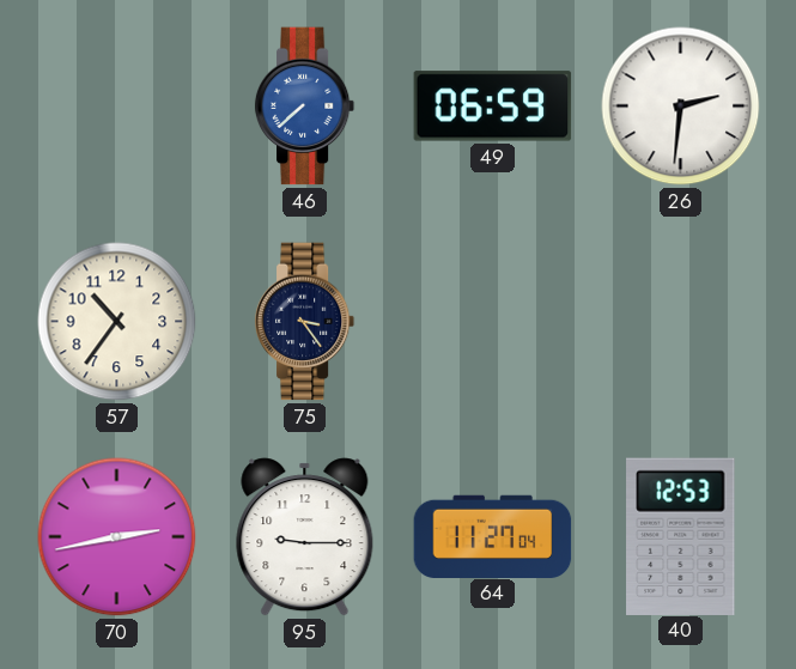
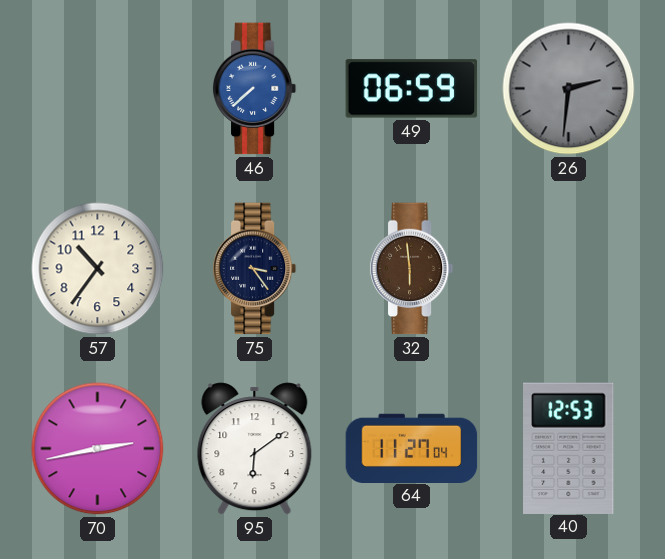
26 dial: white -> grey
32: none -> 5:59
95: 9:15 -> 6:09
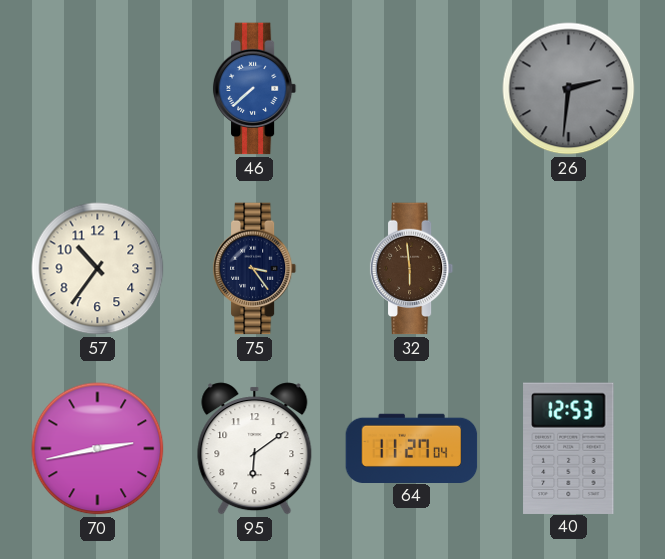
49: 06:59 -> none
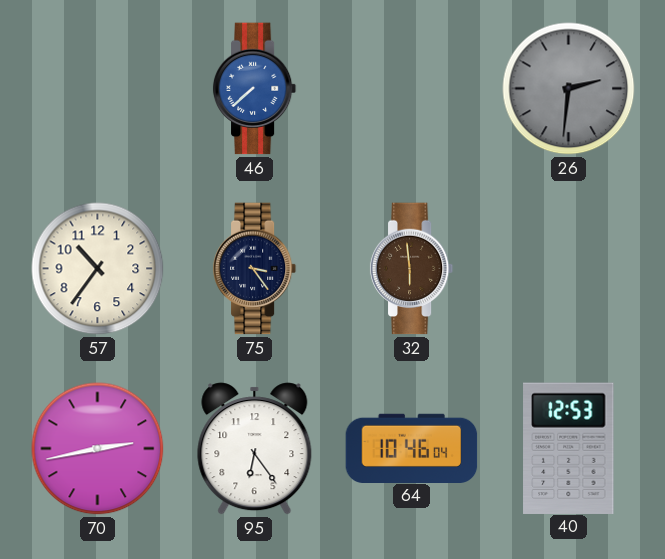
95: 6:09 -> 6:24
64: 11:27 -> 10:46
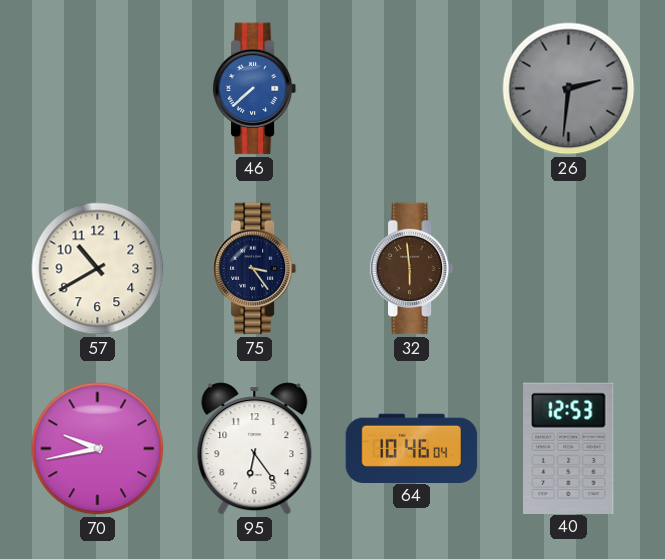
57: 10:36 -> 10:40
70: 2:43 -> 9:43
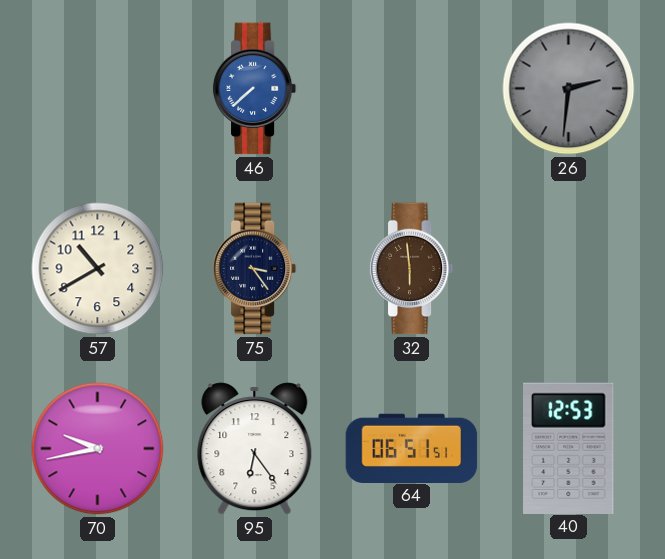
64: 10:46 -> 06:51
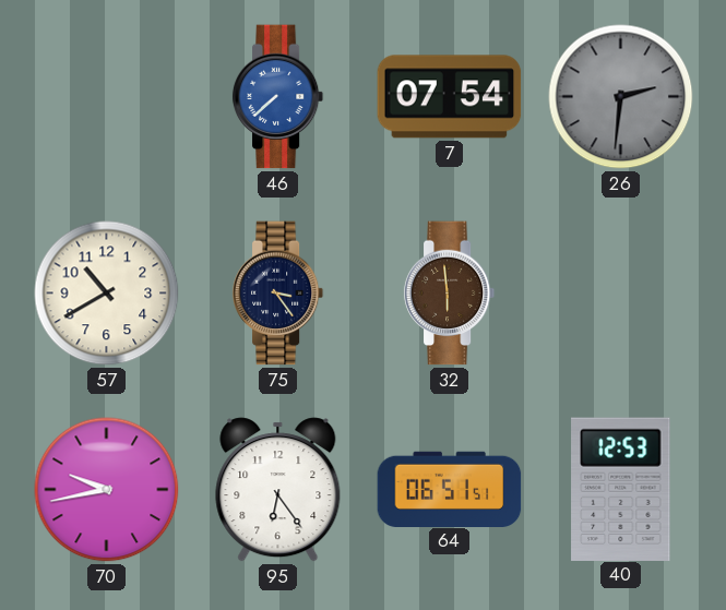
7: none -> 07:54
